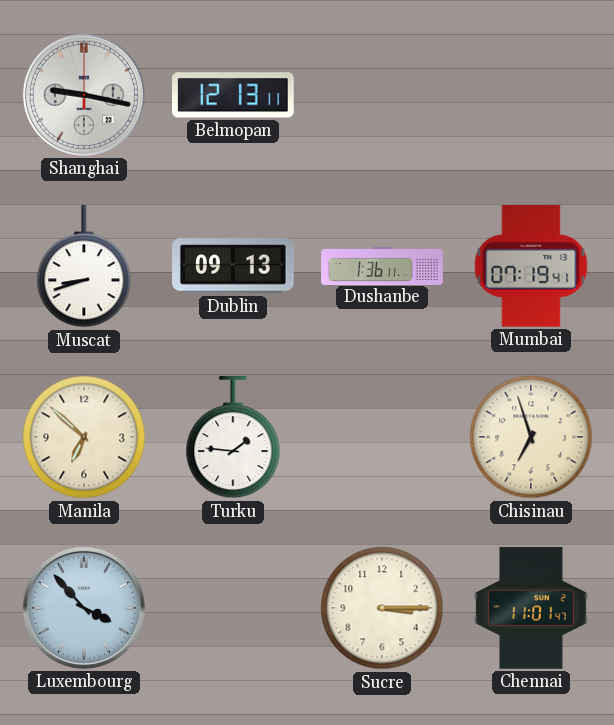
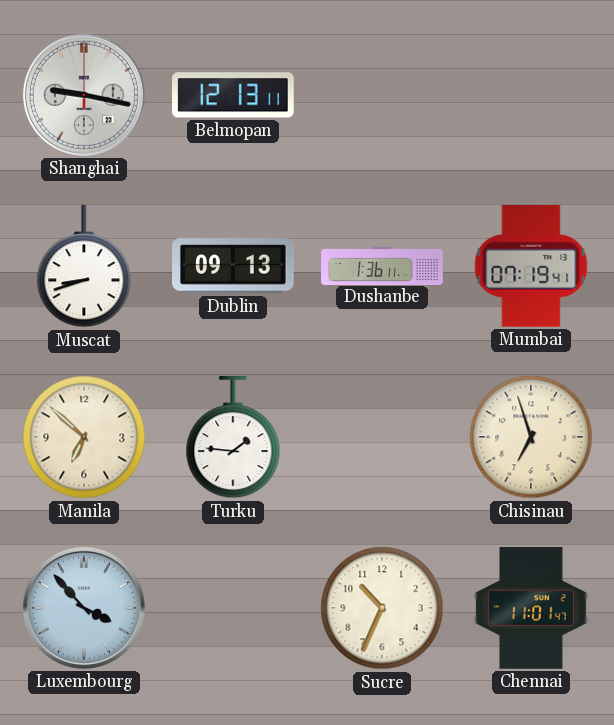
Sucre: 3:15 -> 10:34
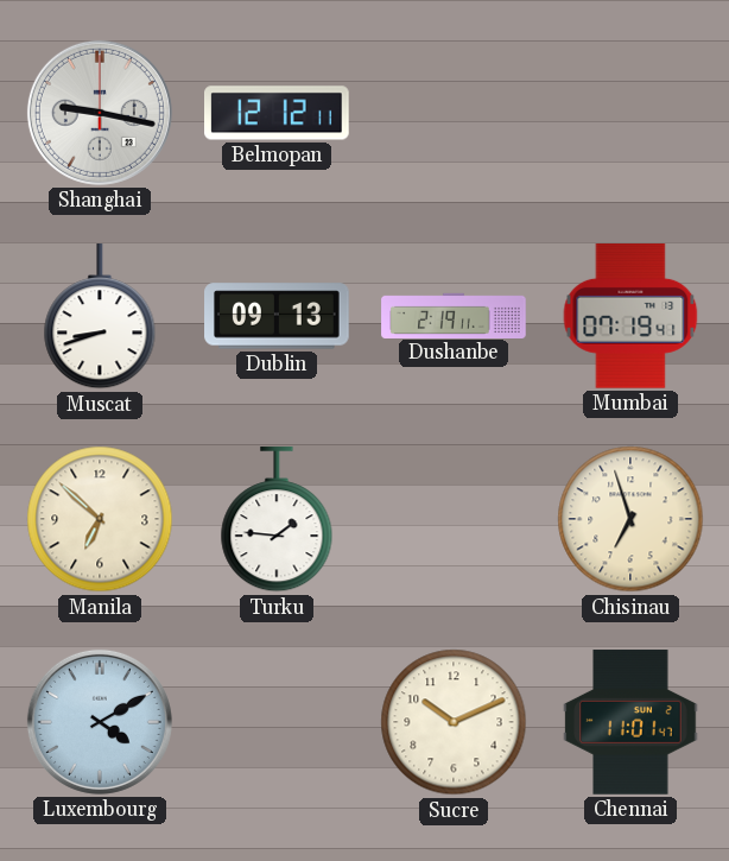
Belmopan: 12:13 -> 12:12
Dushanbe: 1:36 -> 2:19
Luxembourg: 3:53 -> 4:10
Sucre: 10:34 -> 10:11
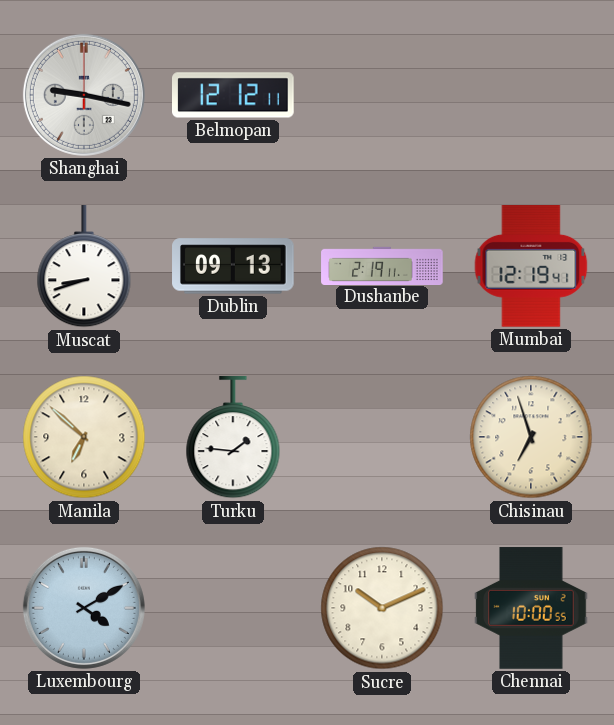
Mumbai: 07:19 -> 12:19
Chennai: 11:01 -> 10:00
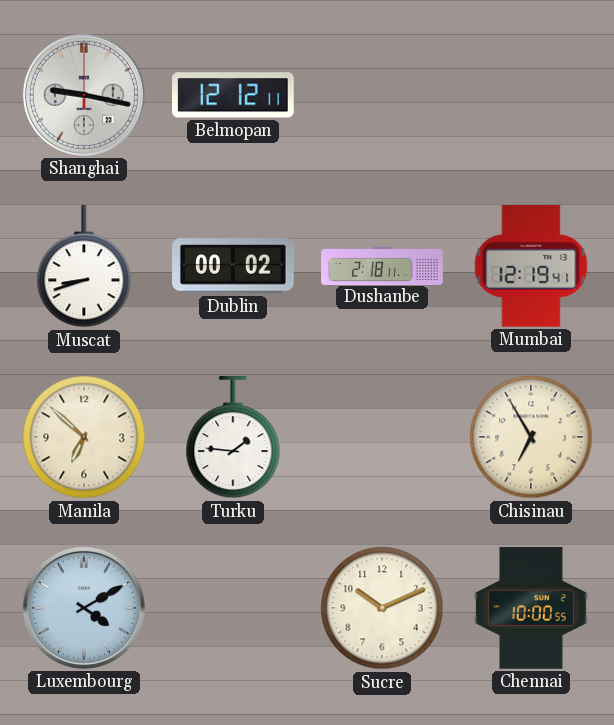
Dublin: 09:13 -> 00:02
Dushanbe: 2:19 -> 2:18
Chisinau: 6:57 -> 6:55
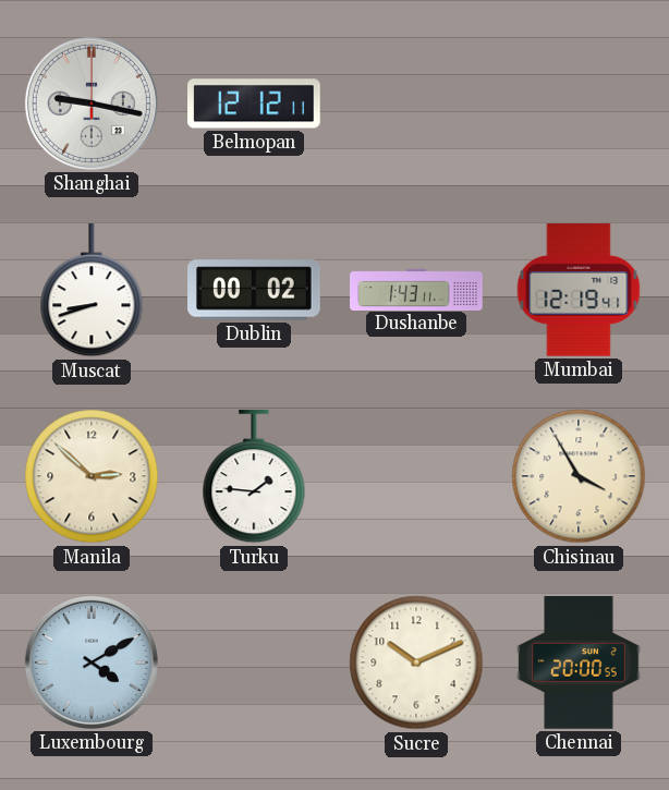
Dushanbe: 2:18 -> 1:43
Manila: 6:52 -> 2:52
Chisinau: 6:55 -> 3:55
Chennai: 10:00 -> 20:00
